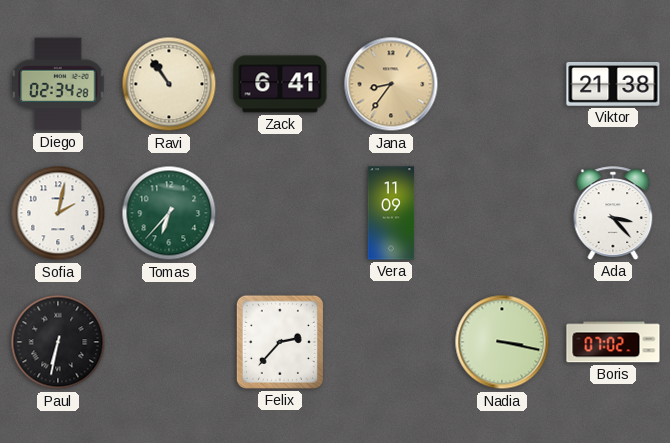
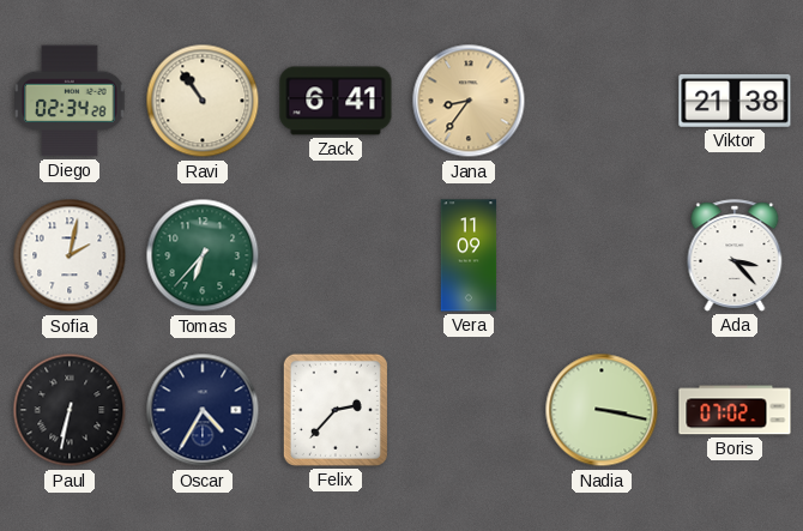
Oscar: none -> 4:35
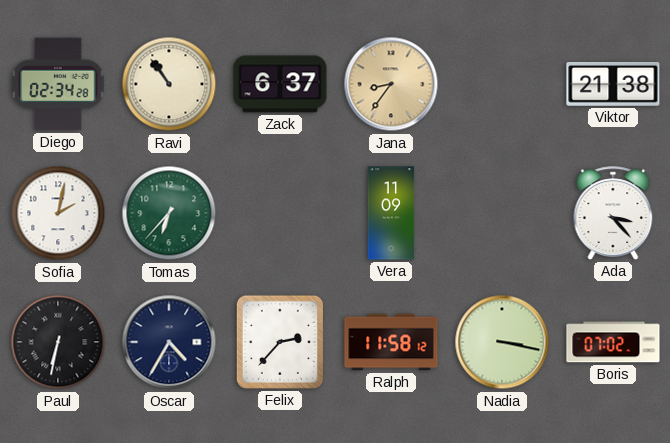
Zack: 6:41 -> 6:37
Ralph: none -> 11:58
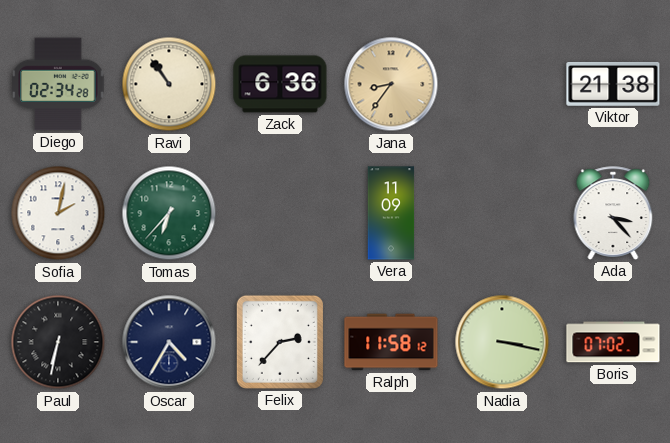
Zack: 6:37 -> 6:36
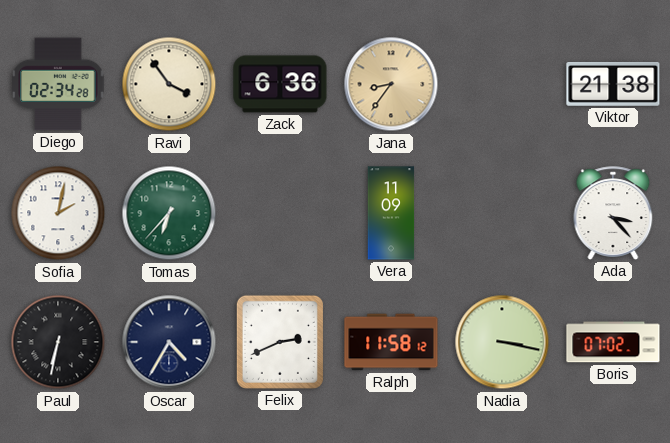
Ravi: 10:54 -> 3:54
Felix: 2:37 -> 2:41
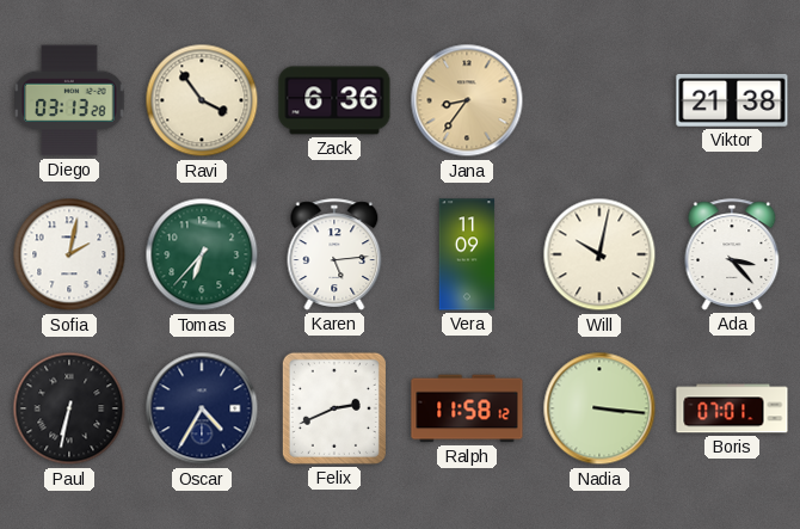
Diego: 02:34 -> 03:13
Karen: none -> 5:14
Will: none -> 10:02
Nadia: 3:17 -> 3:16
Boris: 07:02 -> 07:01
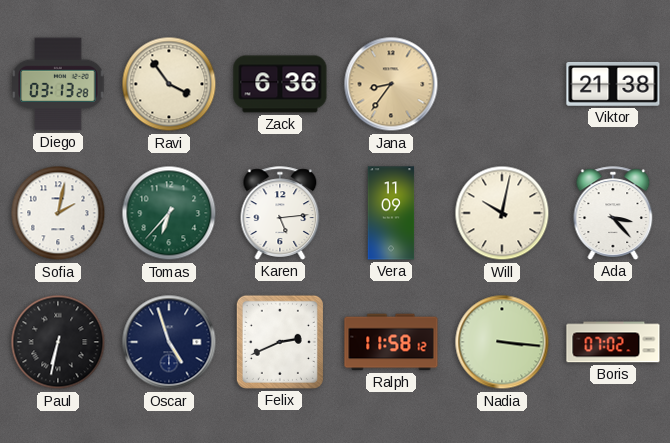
Oscar: 4:35 -> 4:57
Boris: 07:01 -> 07:02
